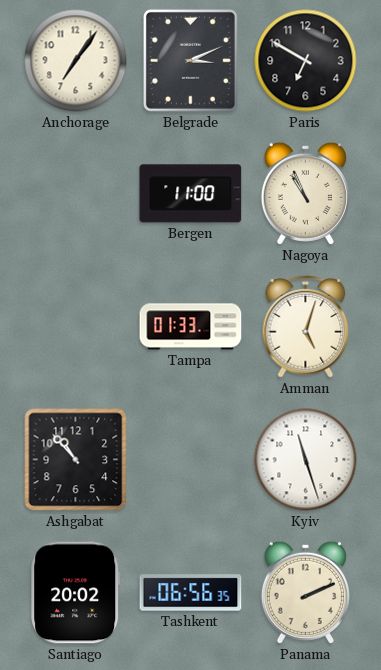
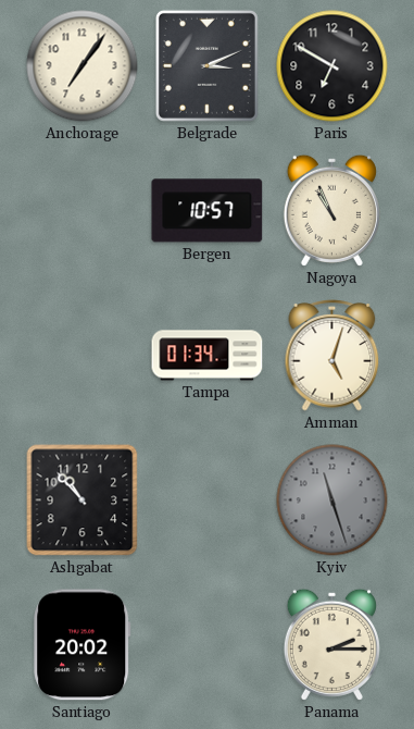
Bergen: 11:00 -> 10:57
Tampa: 01:33 -> 01:34
Kyiv dial: white -> grey
Tashkent: 06:56 -> none
Panama: 2:11 -> 2:15
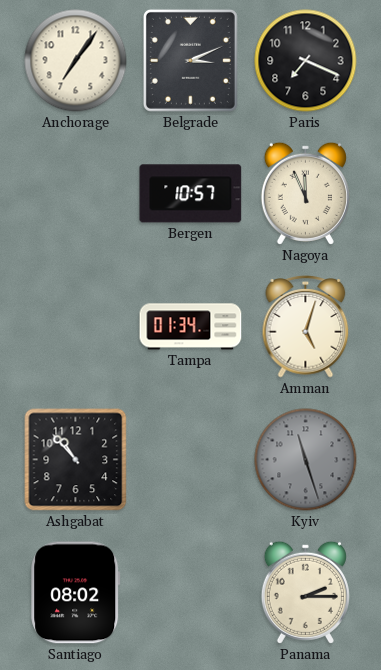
Paris: 6:50 -> 7:19
Nagoya: 10:56 -> 11:56
Santiago: 20:02 -> 08:02
